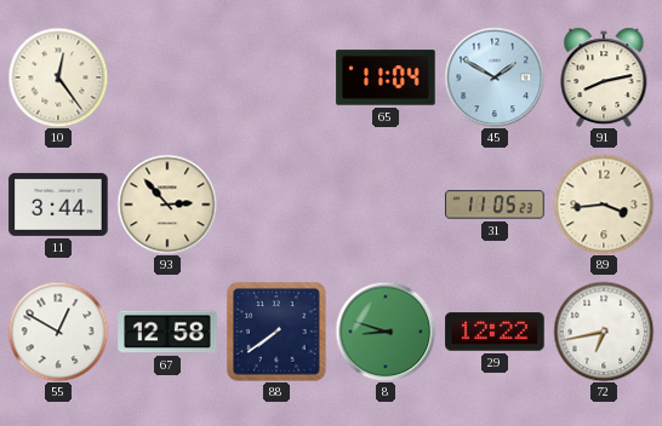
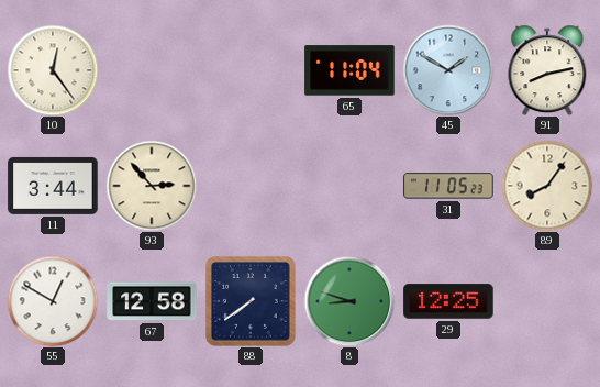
89: 3:44 -> 8:06
29: 12:22 -> 12:25
72: 6:43 -> none
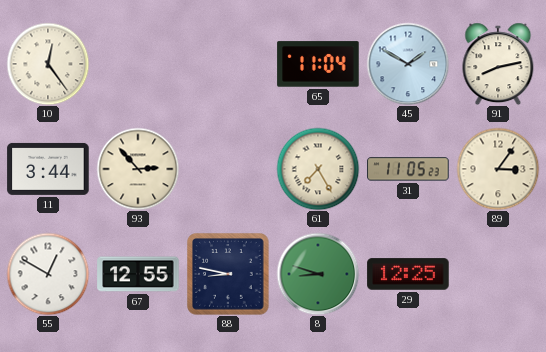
61: none -> 7:25
89: 8:06 -> 3:06
67: 12:58 -> 12:55
88: 7:39 -> 8:47
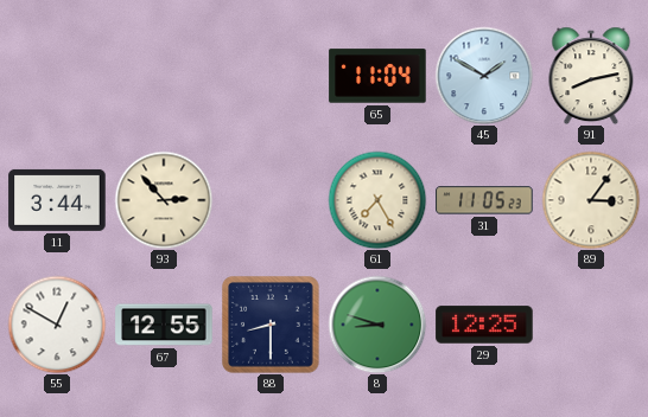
10: 12:24 -> none
88: 8:47 -> 8:30
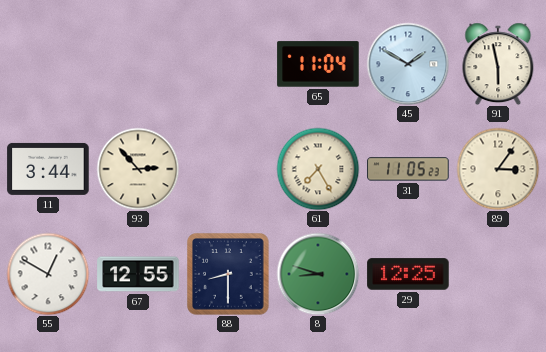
91: 8:13 -> 5:58
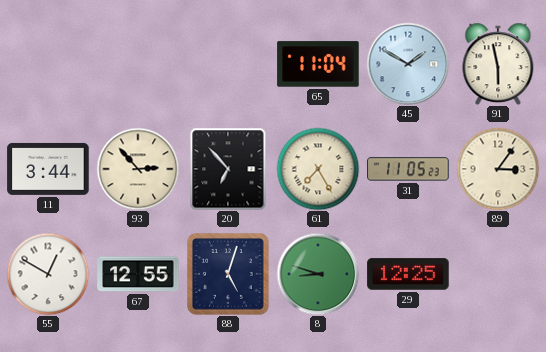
20: none -> 6:53
88: 8:30 -> 5:03
